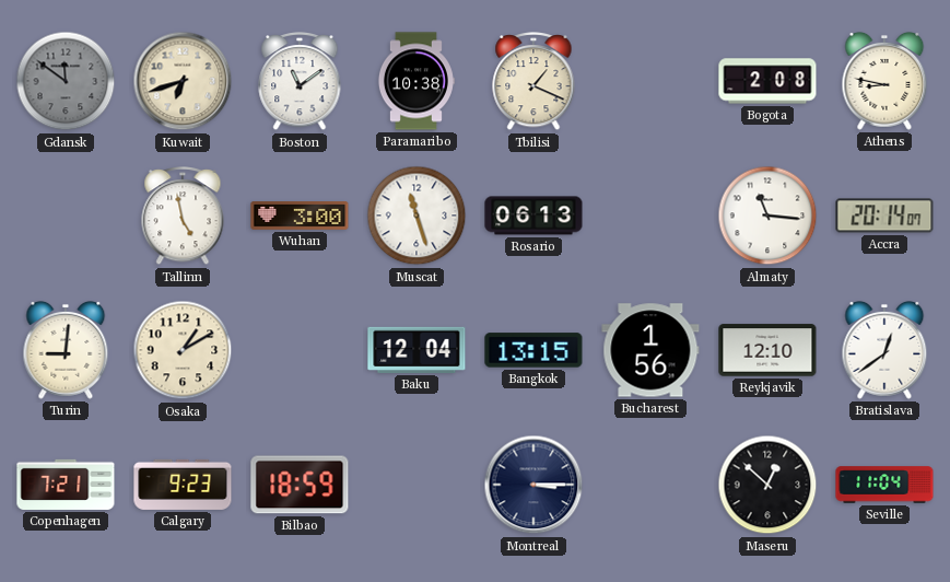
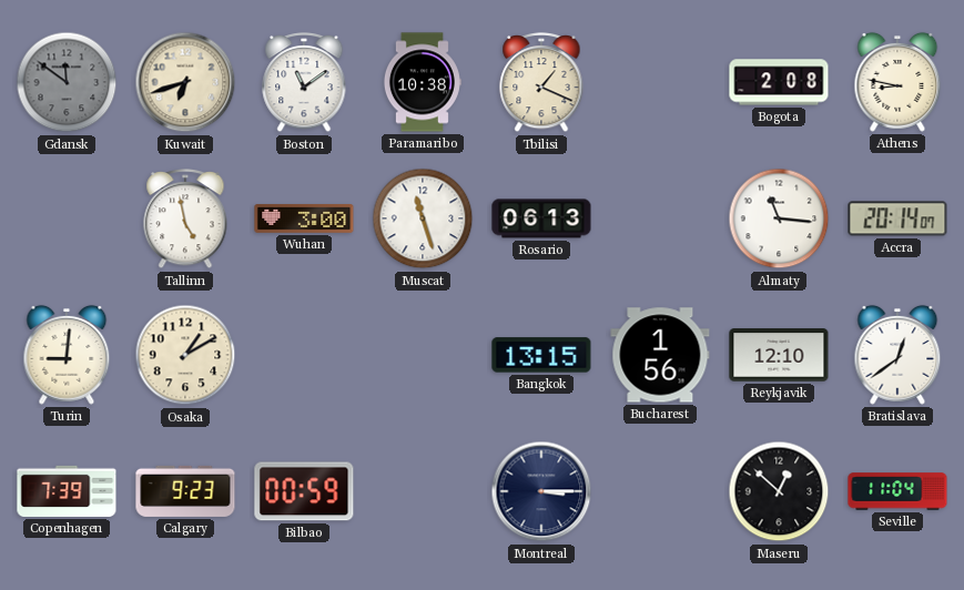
Baku: 12:04 -> none
Copenhagen: 7:21 -> 7:39
Bilbao: 18:59 -> 00:59
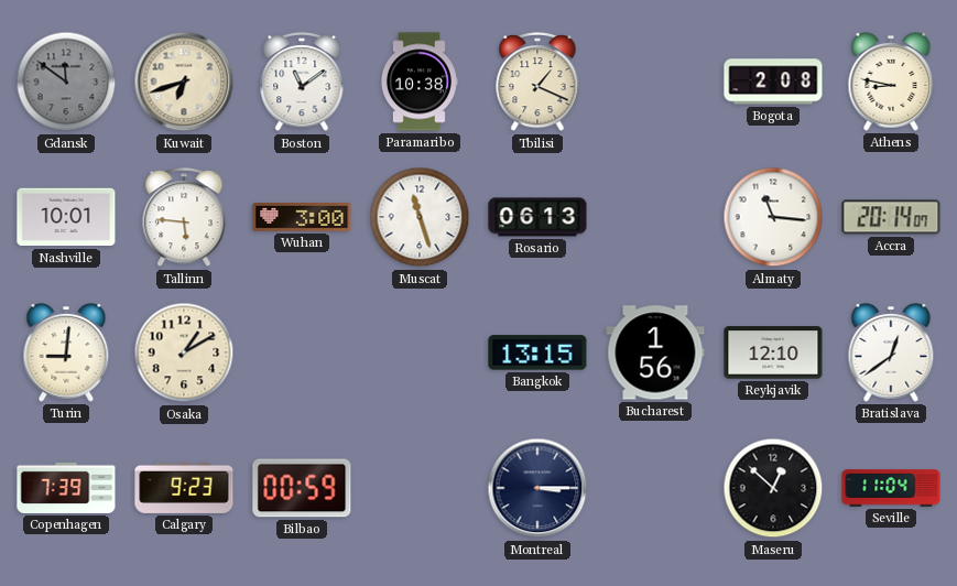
Nashville: none -> 10:01
Tallinn: 4:58 -> 5:46
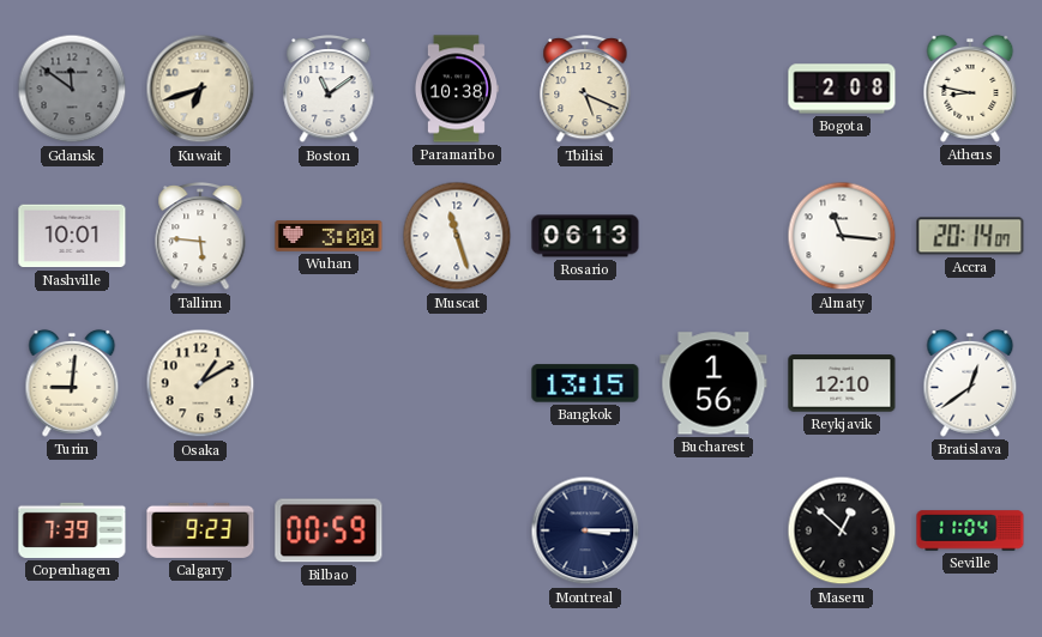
Tbilisi: 1:19 -> 5:19
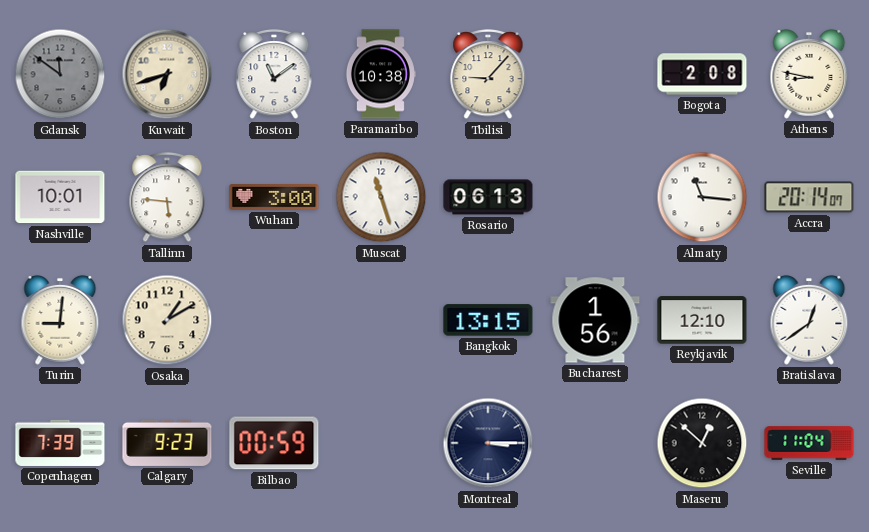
Tbilisi: 5:19 -> 9:07
